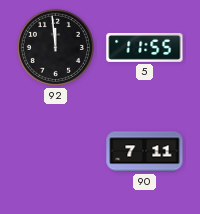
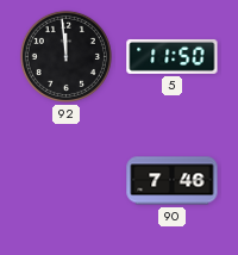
5: 11:55 -> 11:50
90: 7:11 -> 7:46
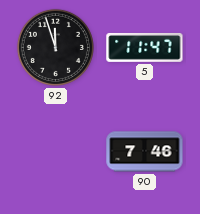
92: 11:59 -> 11:57
5: 11:50 -> 11:47
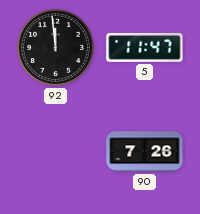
92: 11:57 -> 11:59
90: 7:46 -> 7:26
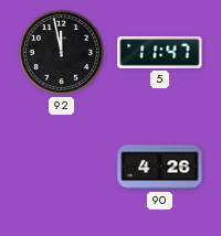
92: 11:59 -> 11:58
90: 7:26 -> 4:26
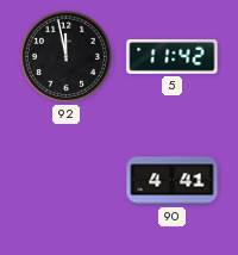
5: 11:47 -> 11:42
90: 4:26 -> 4:41
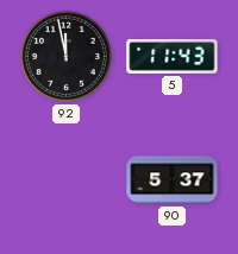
5: 11:42 -> 11:43
90: 4:41 -> 5:37
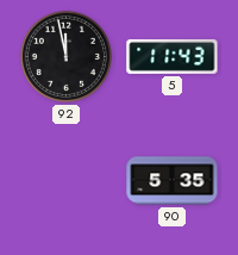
90: 5:37 -> 5:35
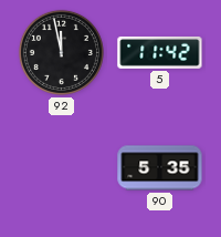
5: 11:43 -> 11:42
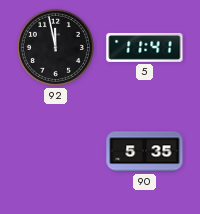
5: 11:42 -> 11:41
